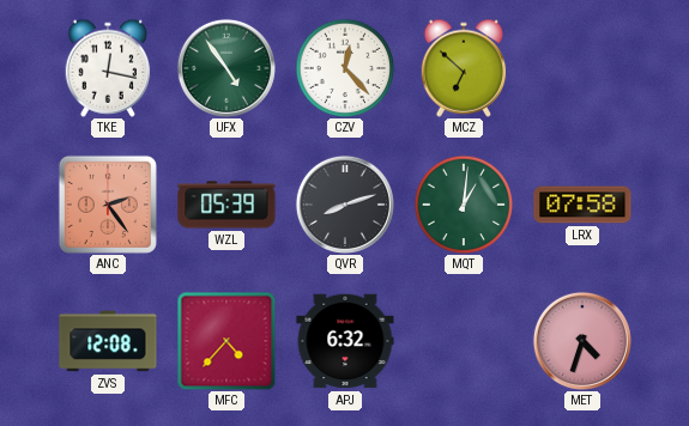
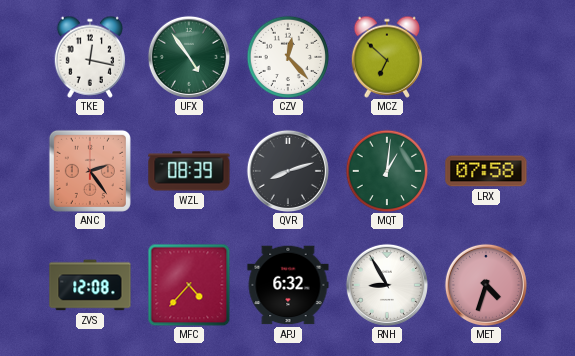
WZL: 05:39 -> 08:39
RNH: none -> 8:55
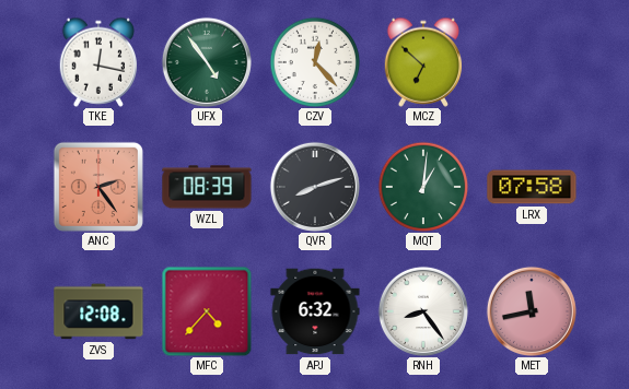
RNH: 8:55 -> 8:24
MET: 4:33 -> 11:43
